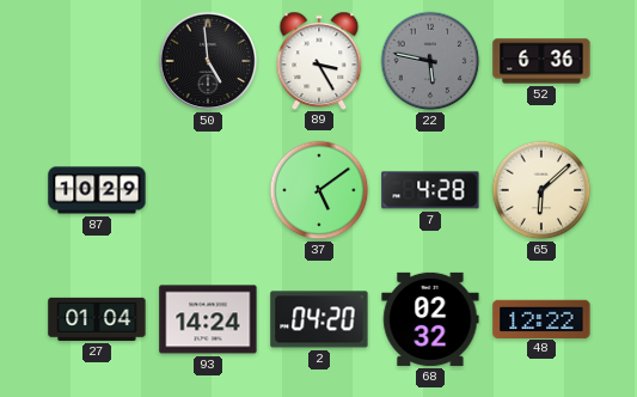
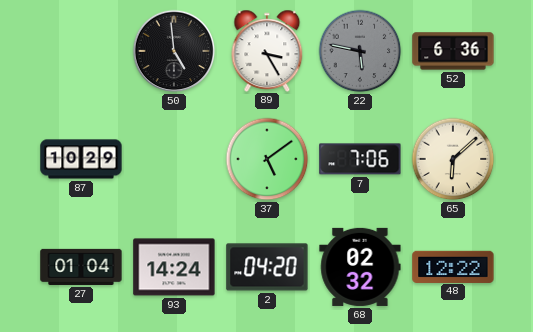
7: 4:28 -> 7:06
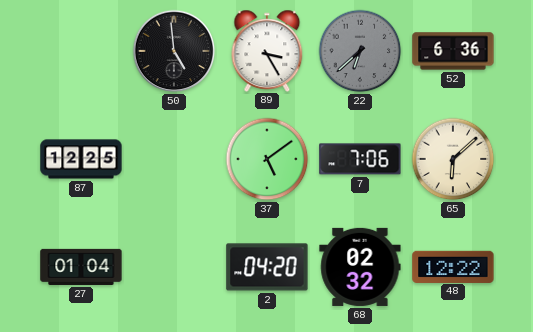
22: 5:47 -> 6:38
87: 10:29 -> 12:25
93: 14:24 -> none
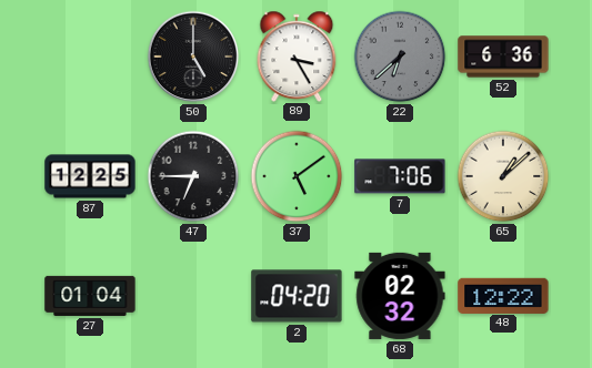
50: 4:59 -> 5:00
47: none -> 6:45
65: 6:08 -> 1:08
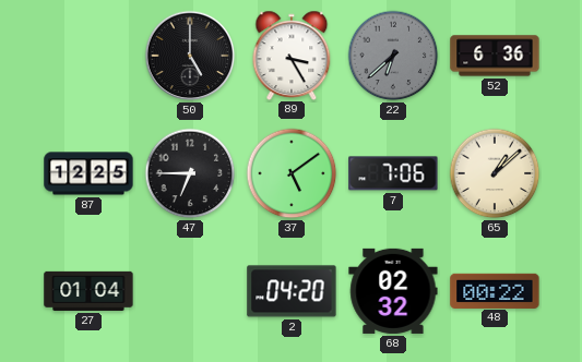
48: 12:22 -> 00:22
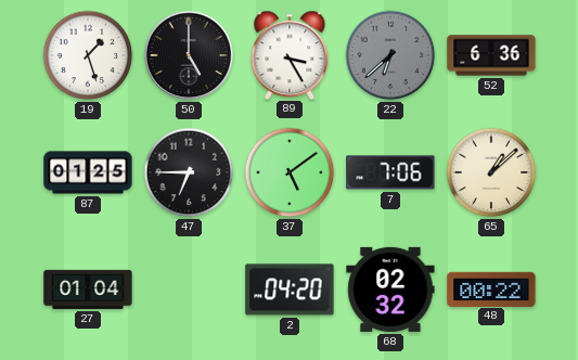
19: none -> 1:27
87: 12:25 -> 01:25
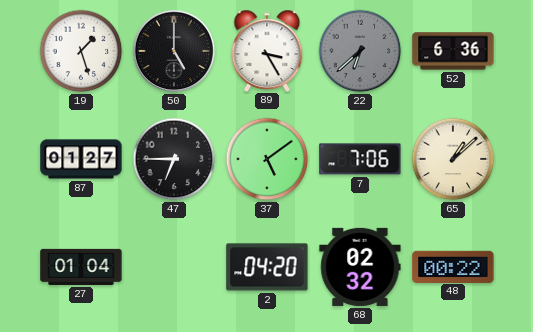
87: 01:25 -> 01:27
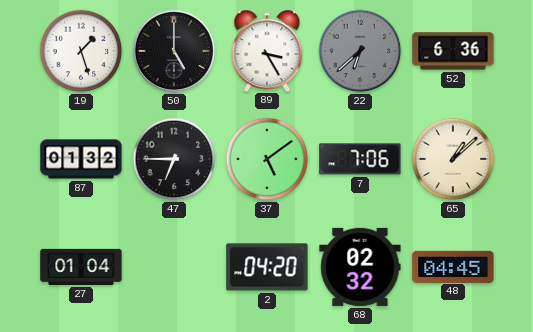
87: 01:27 -> 01:32
48: 00:22 -> 04:45
